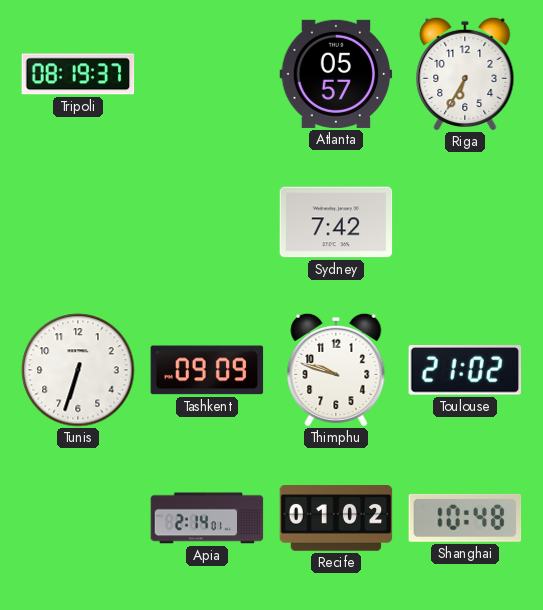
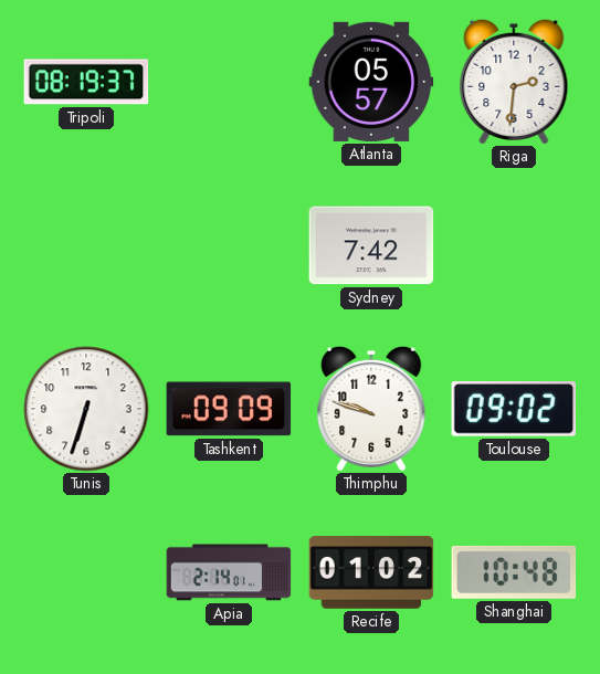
Riga: 6:35 -> 2:31
Toulouse: 21:02 -> 09:02
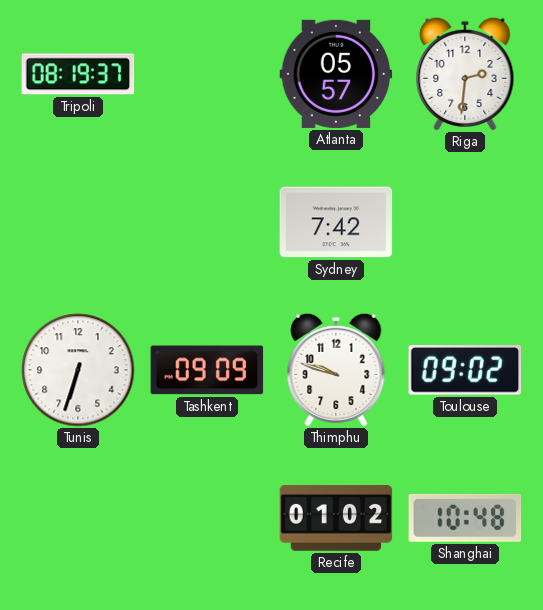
Apia: 2:14 -> none
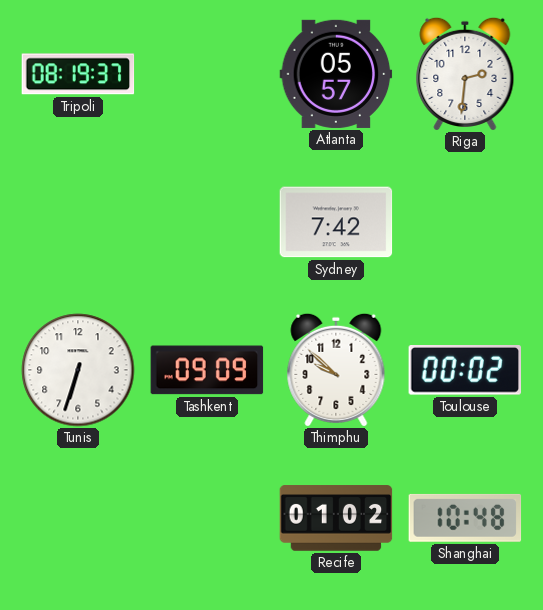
Thimphu: 9:48 -> 9:52
Toulouse: 09:02 -> 00:02
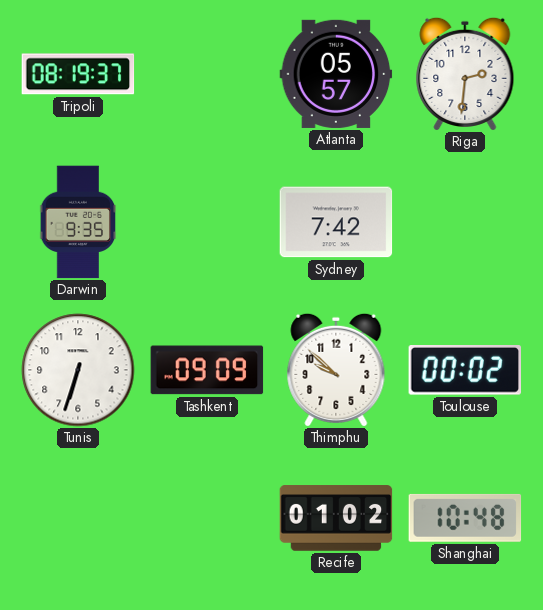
Darwin: none -> 9:35
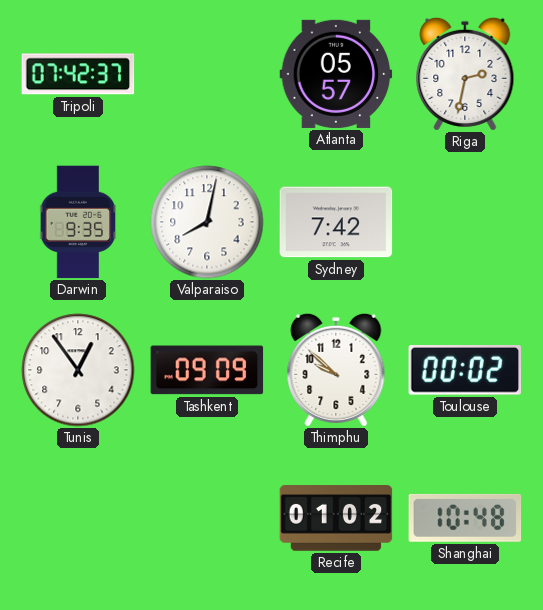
Tripoli: 08:19 -> 07:42
Riga: 2:31 -> 2:32
Valparaiso: none -> 8:02
Tunis: 6:33 -> 12:54
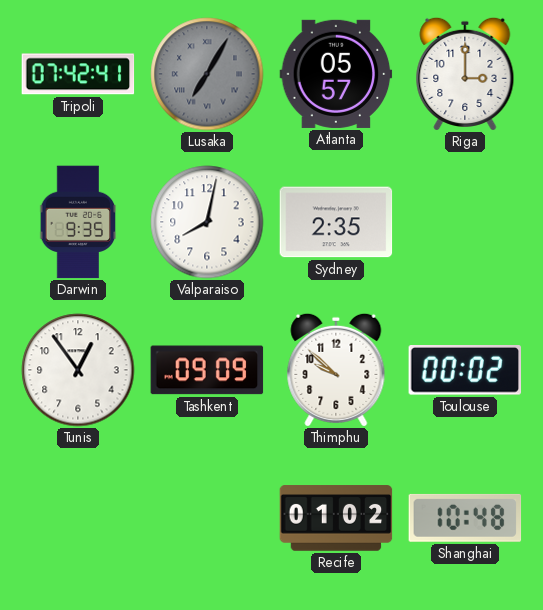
Tripoli: 07:42:37 -> 07:42:41
Lusaka: none -> 7:05
Riga: 2:32 -> 3:00
Sydney: 7:42 -> 2:35
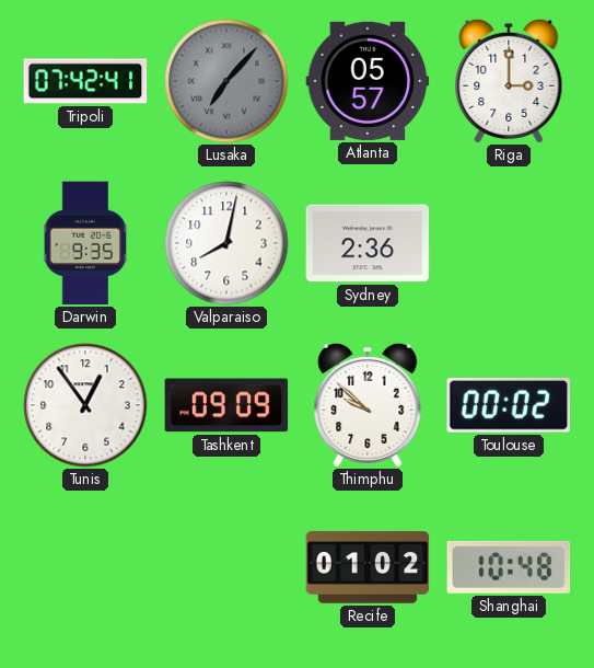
Lusaka: 7:05 -> 7:07
Sydney: 2:35 -> 2:36
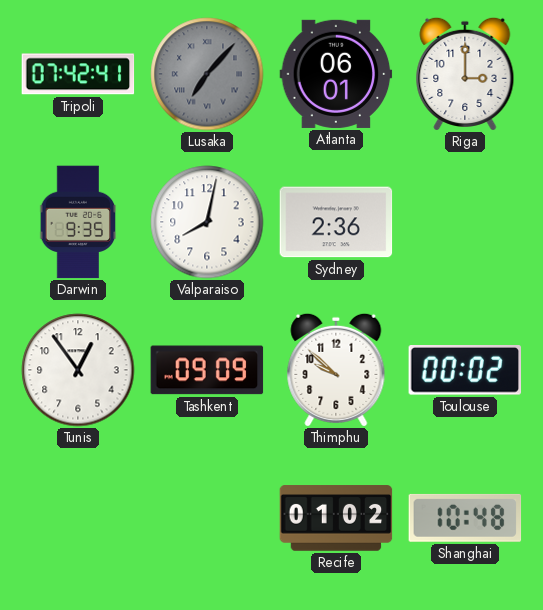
Atlanta: 05:57 -> 06:01
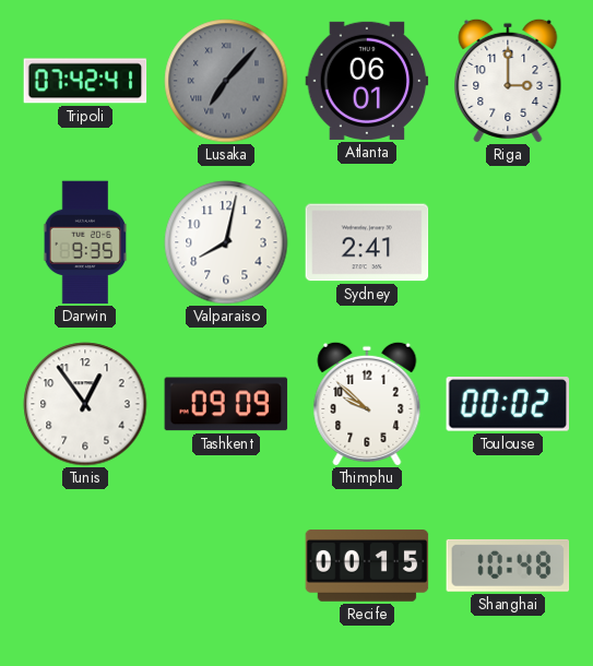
Sydney: 2:36 -> 2:41
Recife: 01:02 -> 00:15
